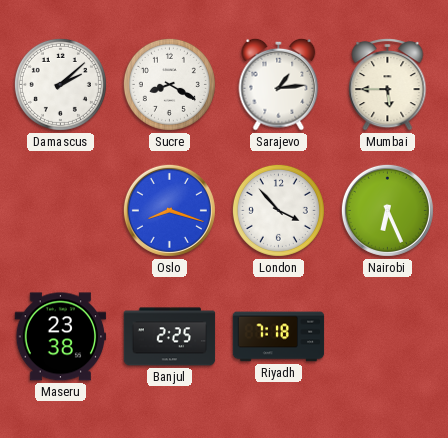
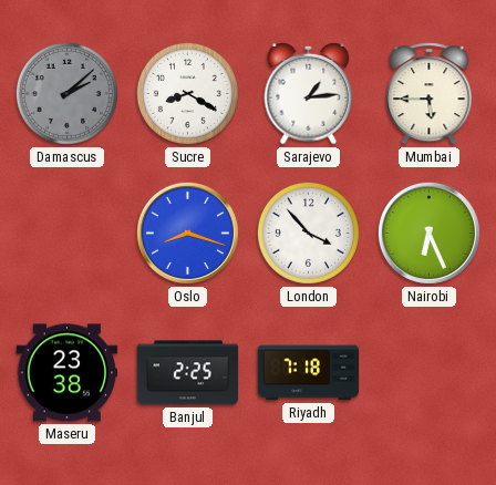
Damascus dial: white -> grey
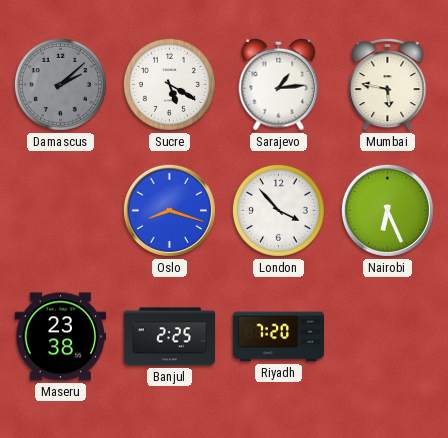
Sucre: 8:20 -> 5:20
Mumbai: 5:45 -> 5:47
Riyadh: 7:18 -> 7:20
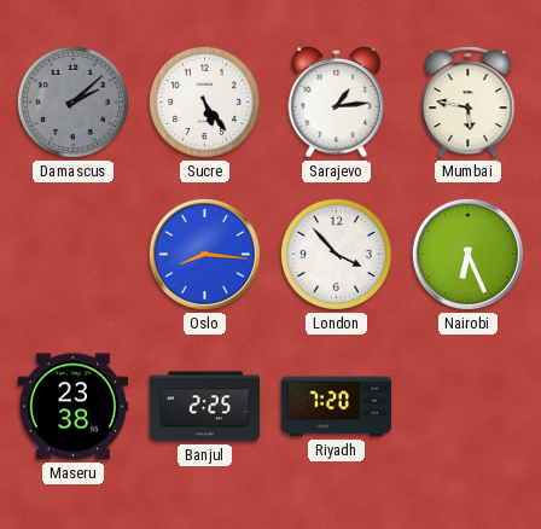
Sucre: 5:20 -> 5:24
Oslo: 8:18 -> 8:16
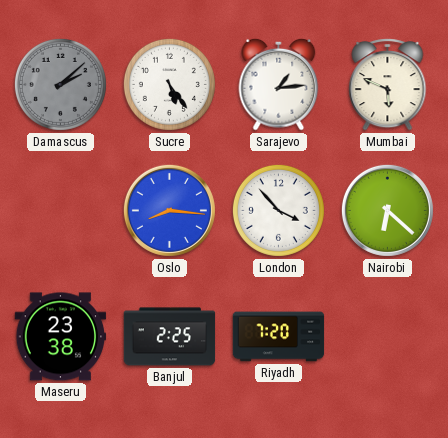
Mumbai: 5:47 -> 5:49
Nairobi: 6:26 -> 6:22
